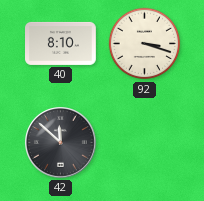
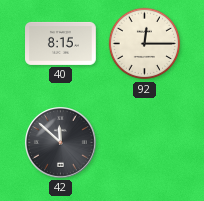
40: 8:10 -> 8:15
92: 3:18 -> 12:15
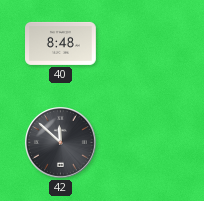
40: 8:15 -> 8:48
92: 12:15 -> none
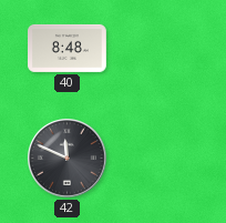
42: 11:52 -> 11:49
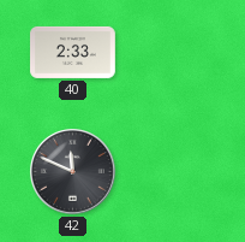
40: 8:48 -> 2:33
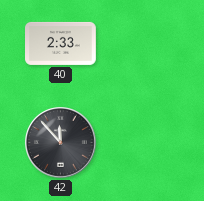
42: 11:49 -> 11:53
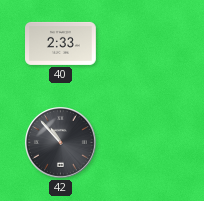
42: 11:53 -> 10:53
